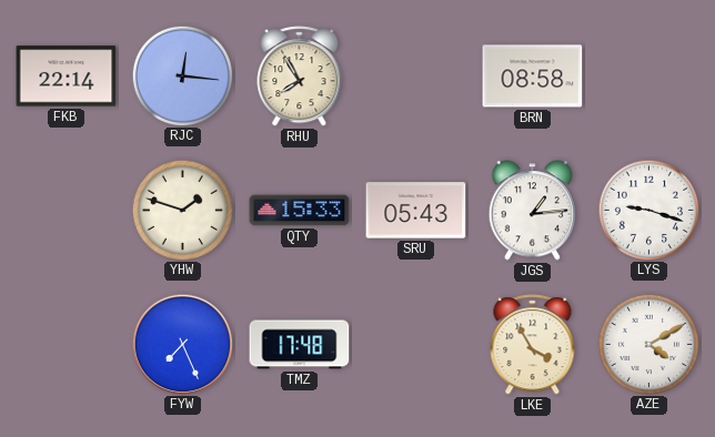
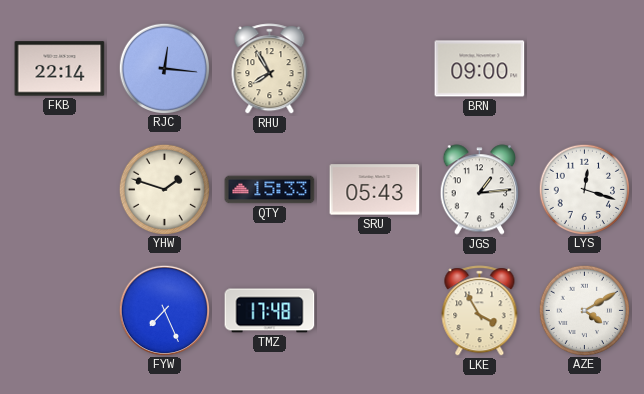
BRN: 08:58 -> 09:00
LYS: 9:18 -> 12:18
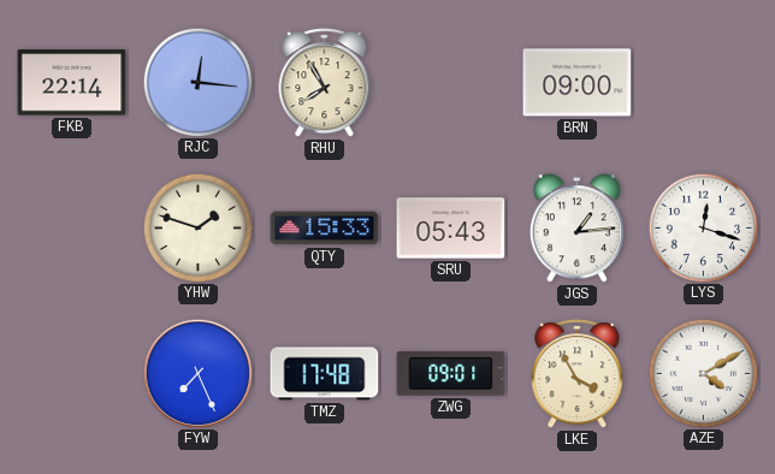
ZWG: none -> 09:01
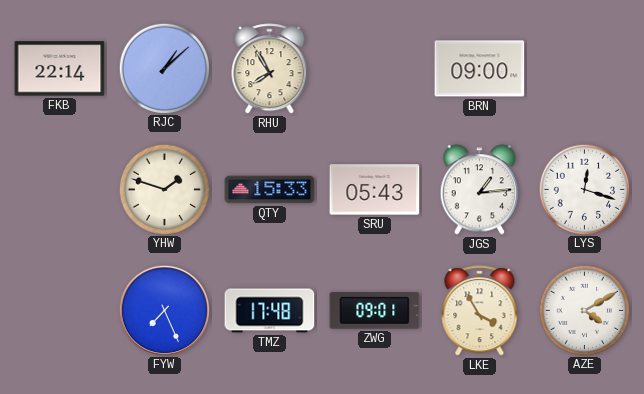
RJC: 12:16 -> 1:08
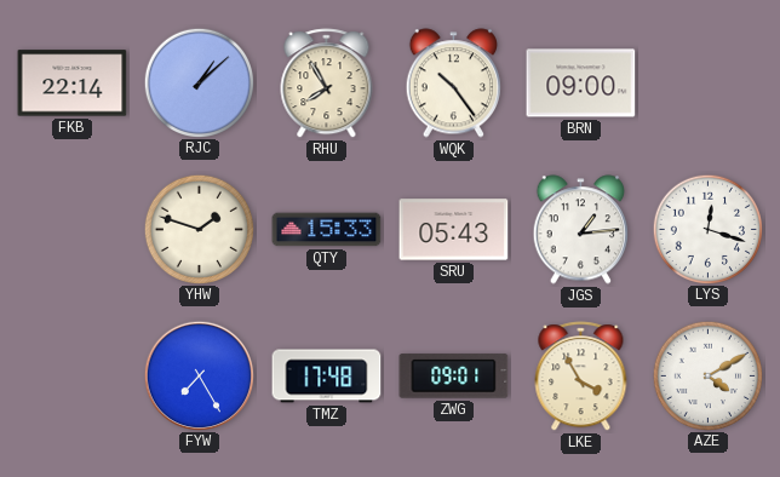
WQK: none -> 10:24
FYW: 7:26 -> 7:25
